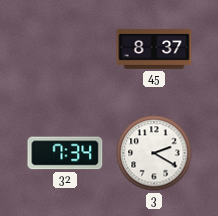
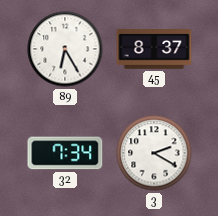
89: none -> 6:25
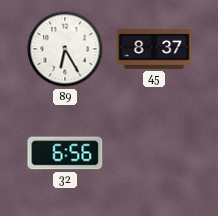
32: 7:34 -> 6:56
3: 2:20 -> none
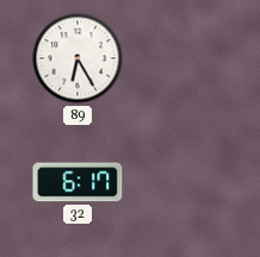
45: 8:37 -> none
32: 6:56 -> 6:17
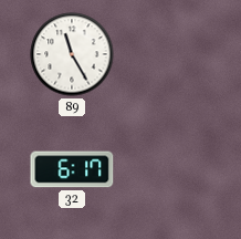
89: 6:25 -> 11:25
